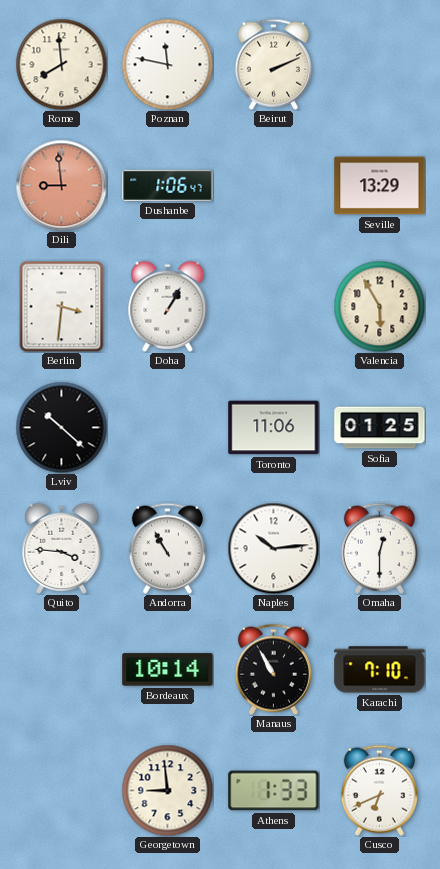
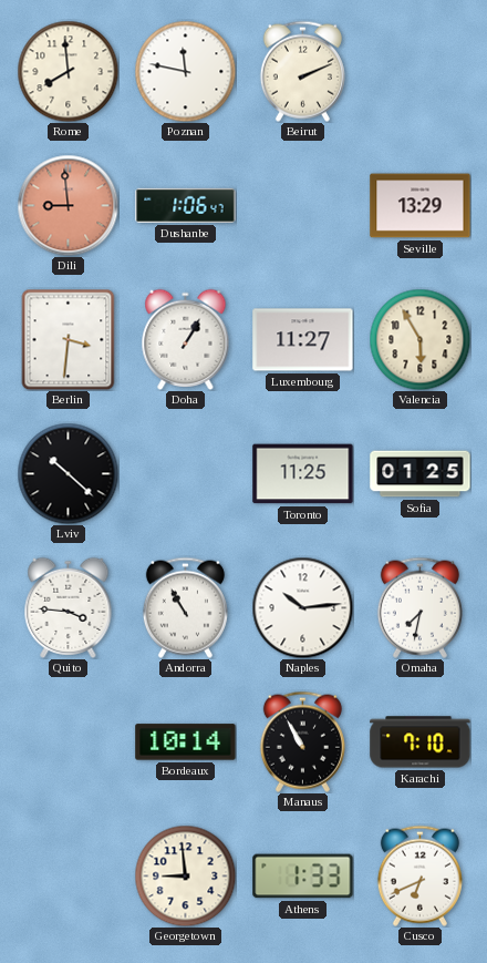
Luxembourg: none -> 11:27
Toronto: 11:06 -> 11:25
Omaha: 12:30 -> 7:32
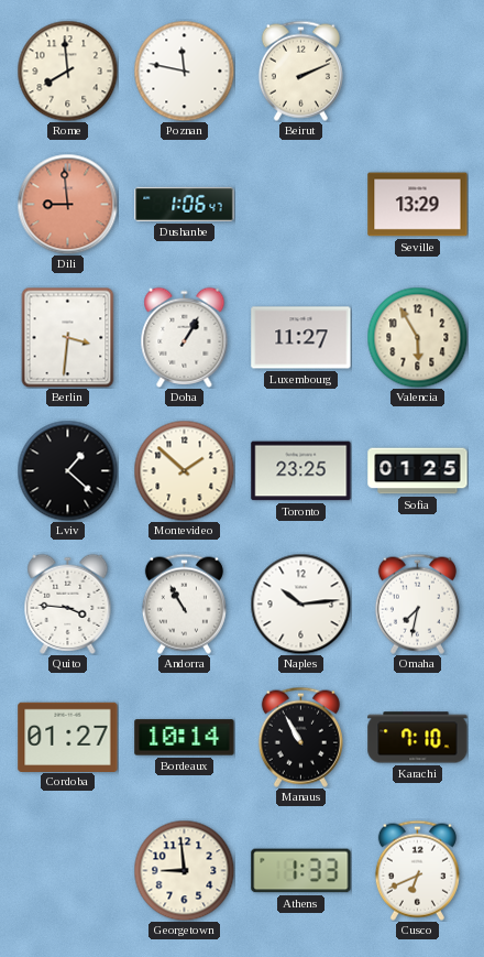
Lviv: 10:22 -> 1:22
Montevideo: none -> 1:52
Toronto: 11:25 -> 23:25
Cordoba: none -> 01:27
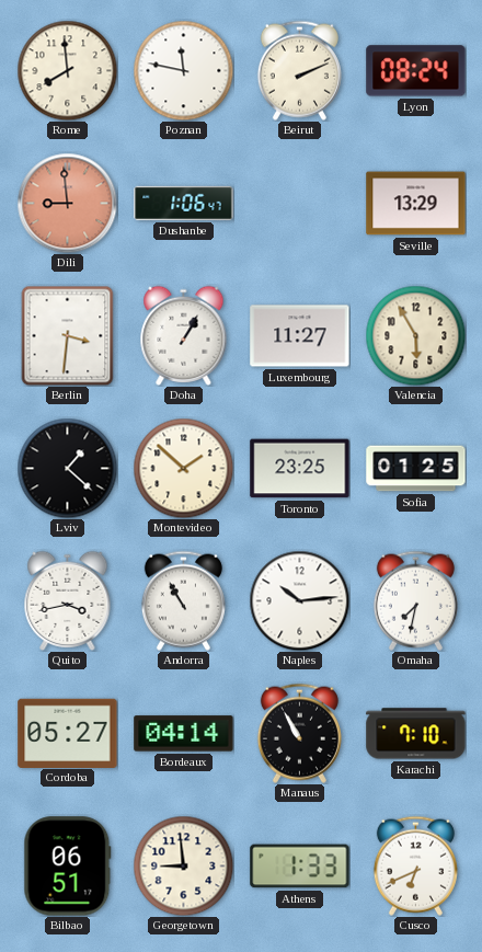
Lyon: none -> 08:24
Quito: 3:46 -> 3:43
Cordoba: 01:27 -> 05:27
Bordeaux: 10:14 -> 04:14
Bilbao: none -> 06:51
